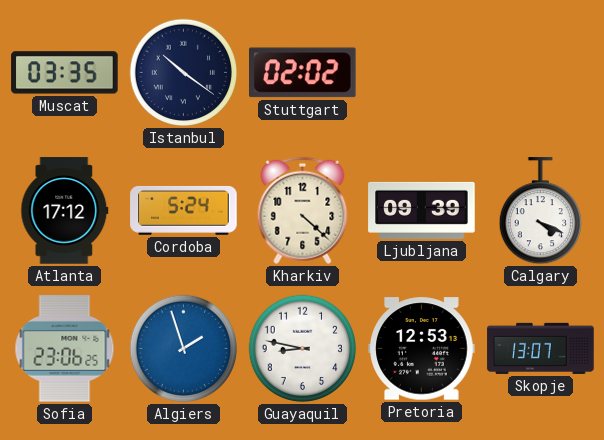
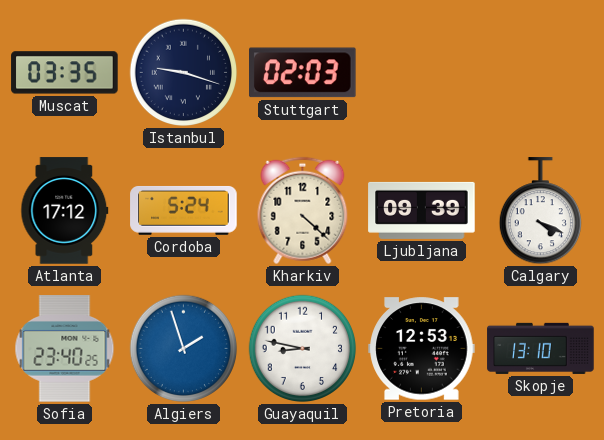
Istanbul: 10:21 -> 9:18
Stuttgart: 02:02 -> 02:03
Sofia: 23:06 -> 23:40
Skopje: 13:07 -> 13:10
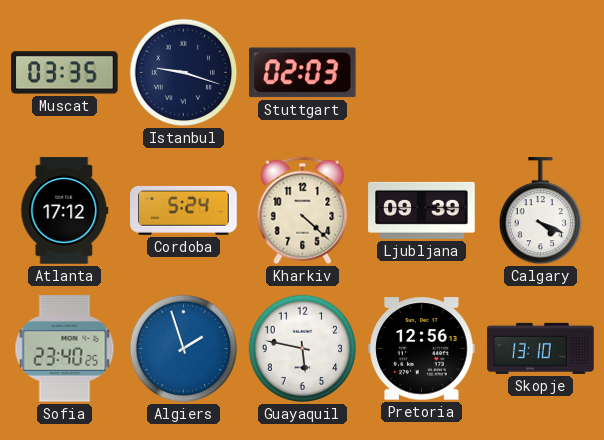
Guayaquil: 8:47 -> 5:47
Pretoria: 12:53 -> 12:56
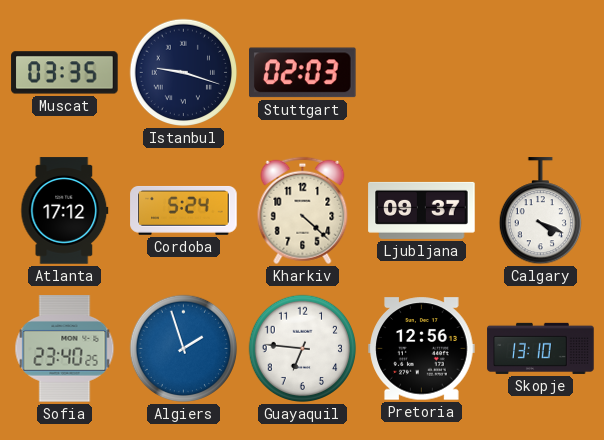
Ljubljana: 09:39 -> 09:37
Guayaquil: 5:47 -> 6:46
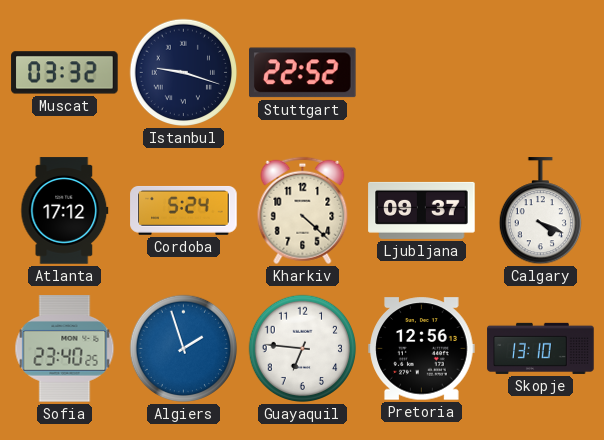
Muscat: 03:35 -> 03:32
Stuttgart: 02:03 -> 22:52
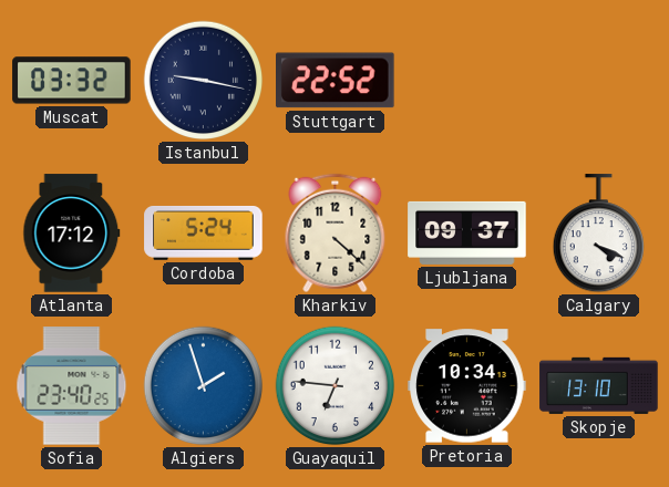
Istanbul: 9:18 -> 9:17
Pretoria: 12:56 -> 10:34
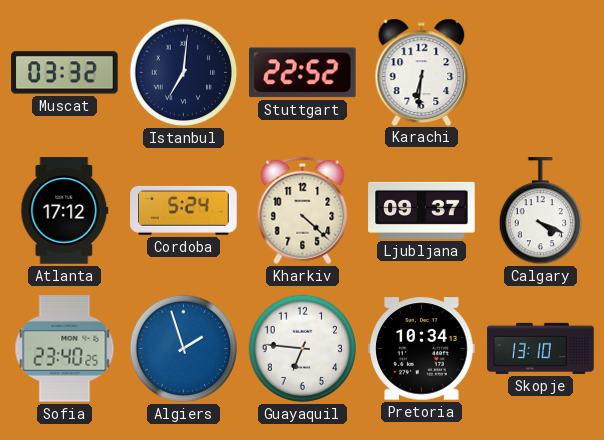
Istanbul: 9:17 -> 7:01
Karachi: none -> 6:31
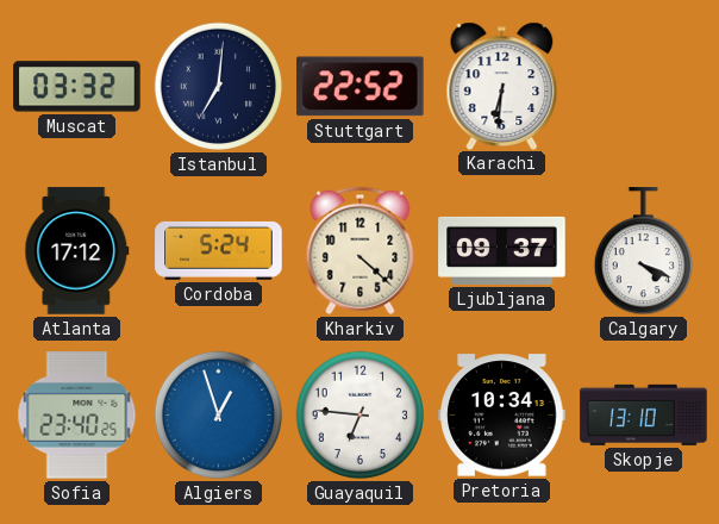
Algiers: 1:57 -> 12:57
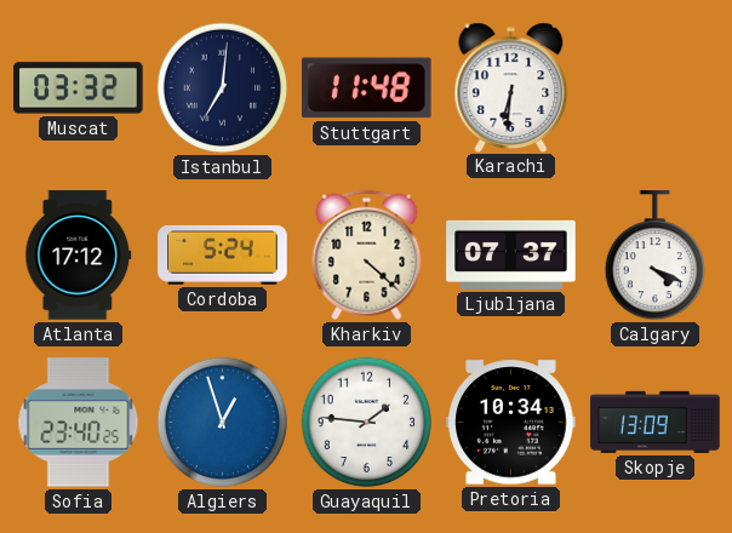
Stuttgart: 22:52 -> 11:48
Ljubljana: 09:37 -> 07:37
Guayaquil: 6:46 -> 1:46
Skopje: 13:10 -> 13:09
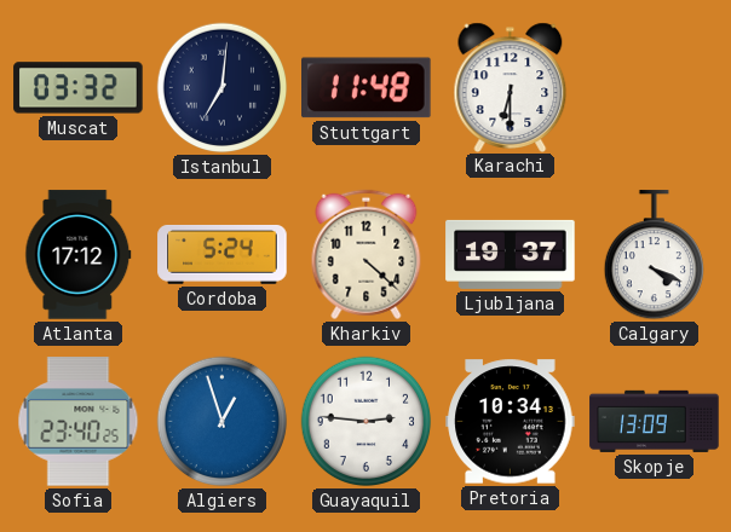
Karachi: 6:31 -> 6:30
Ljubljana: 07:37 -> 19:37
Guayaquil: 1:46 -> 2:46
